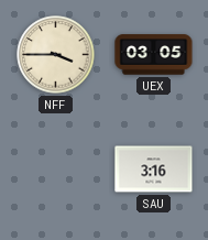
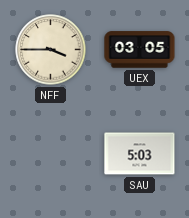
SAU: 3:16 -> 5:03
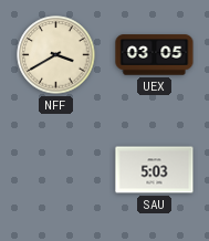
NFF: 3:45 -> 3:40
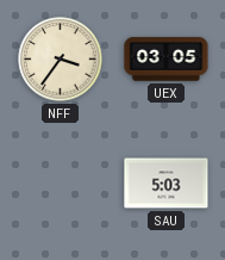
NFF: 3:40 -> 3:36
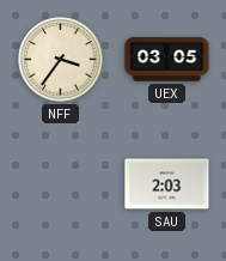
SAU: 5:03 -> 2:03
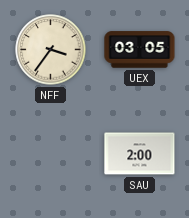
SAU: 2:03 -> 2:00
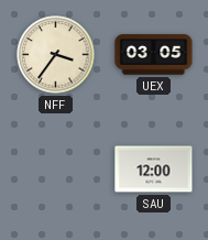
SAU: 2:00 -> 12:00
